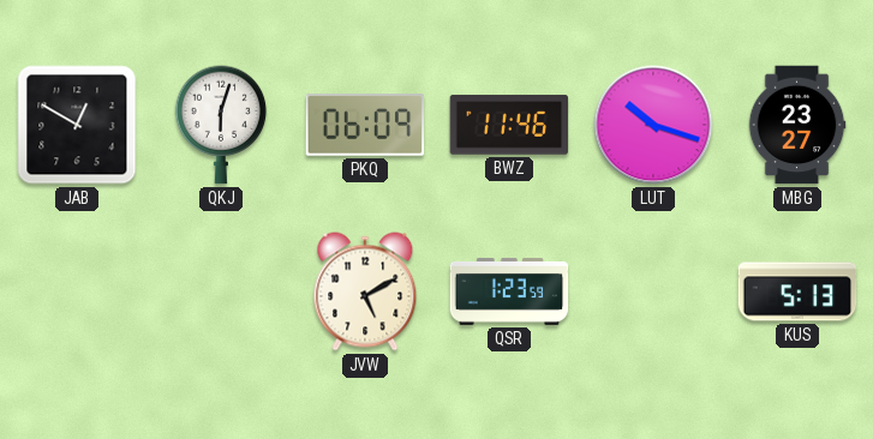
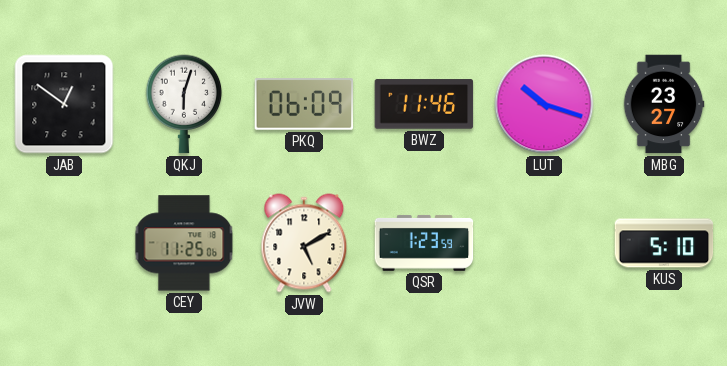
JAB: 12:50 -> 12:51
CEY: none -> 11:25
KUS: 5:13 -> 5:10
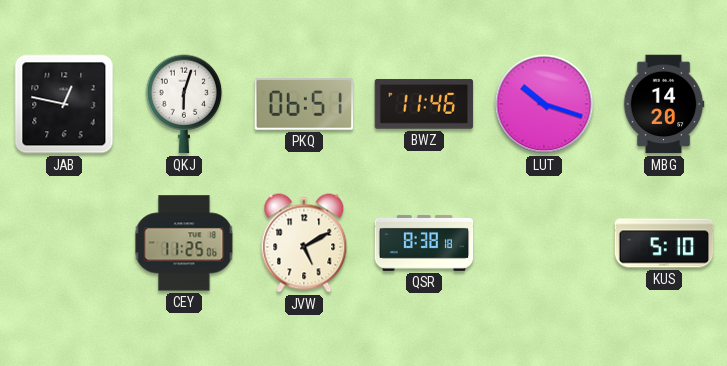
JAB: 12:51 -> 12:47
PKQ: 06:09 -> 06:51
MBG: 23:27 -> 14:20
QSR: 1:23 -> 8:38
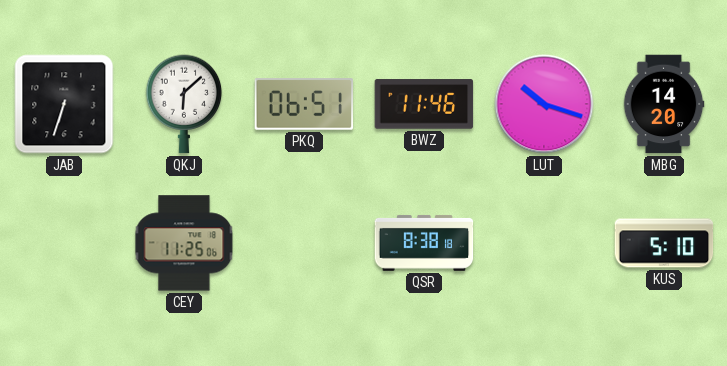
JAB: 12:47 -> 6:33
QKJ: 6:03 -> 6:08
JVW: 5:10 -> none
